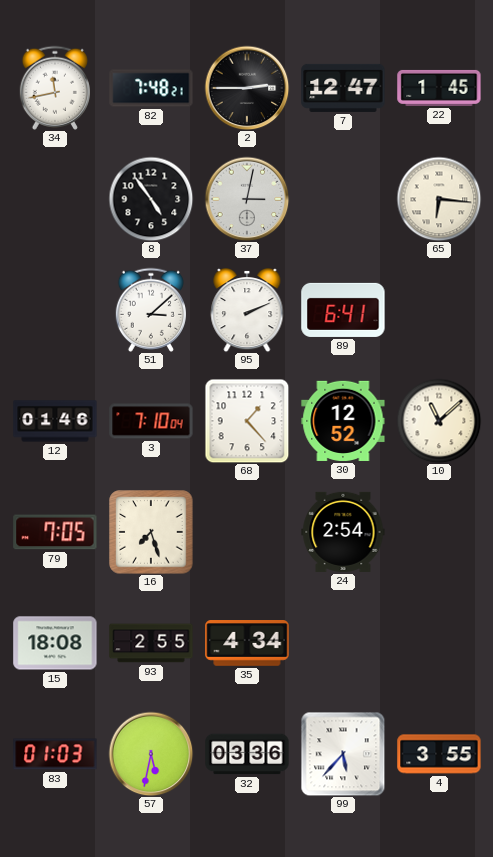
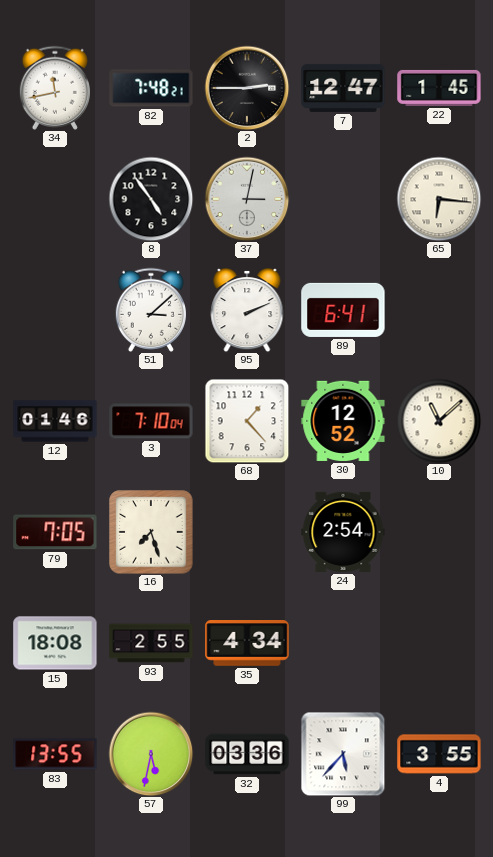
83: 01:03 -> 13:55
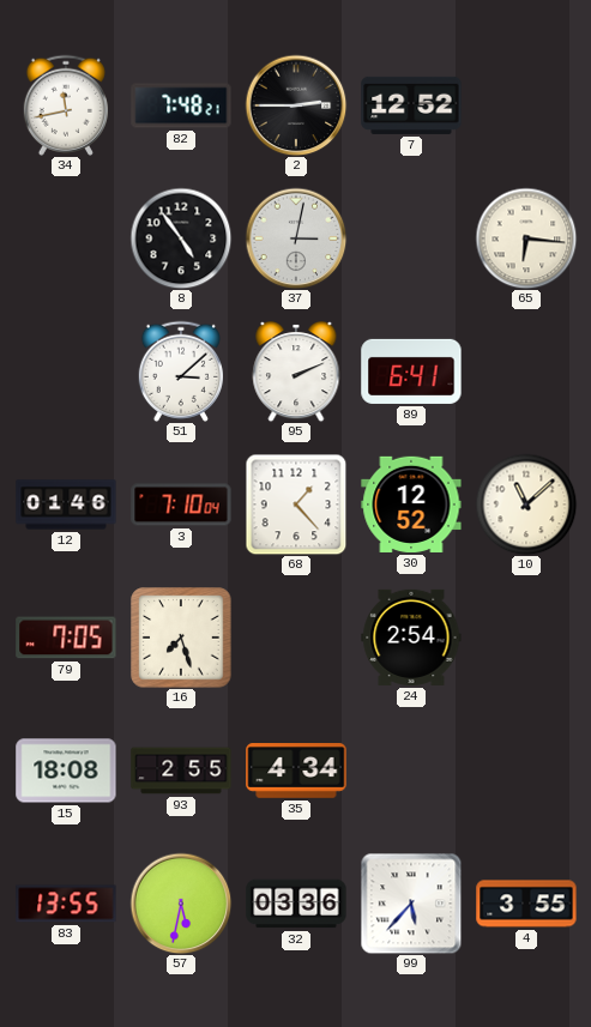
7: 12:47 -> 12:52
22: 1:45 -> none
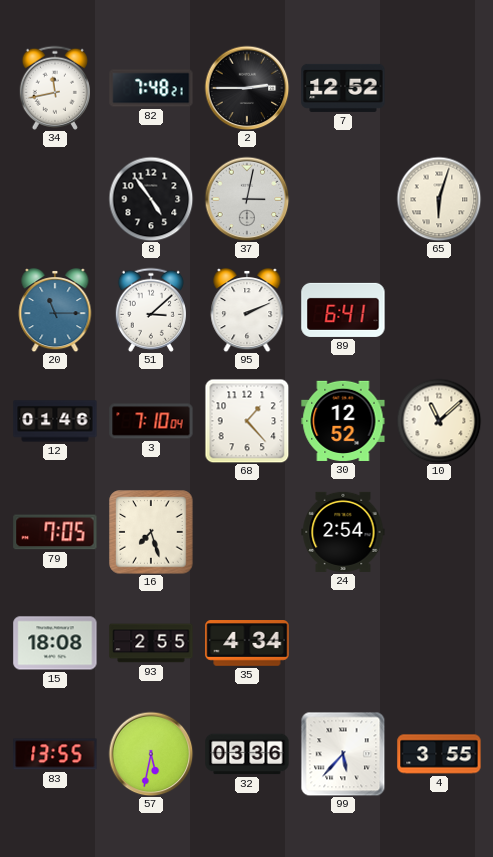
65: 6:16 -> 6:03
20: none -> 11:15
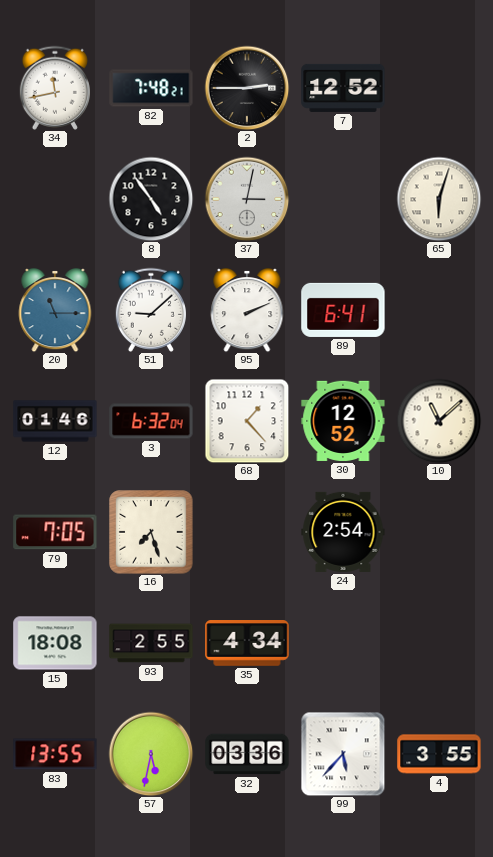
51: 3:08 -> 9:08
3: 7:10 -> 6:32
